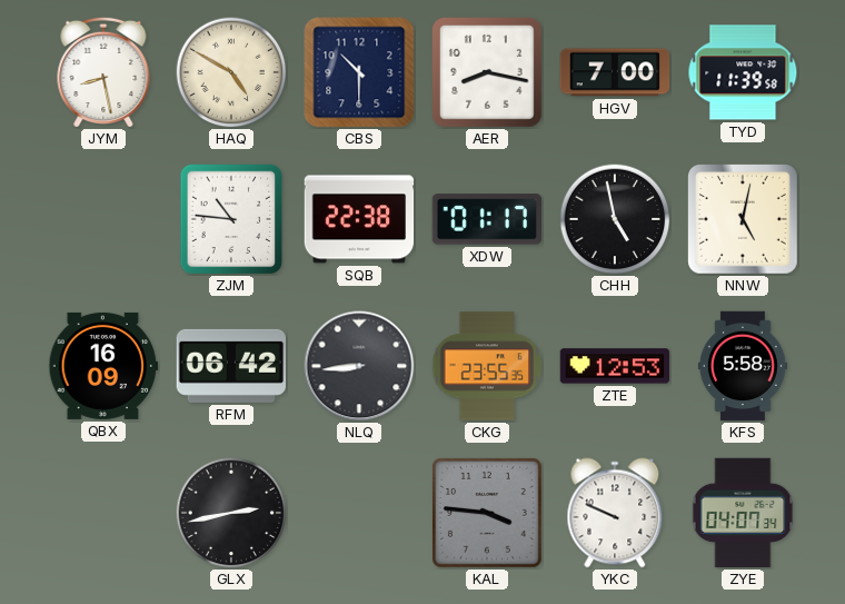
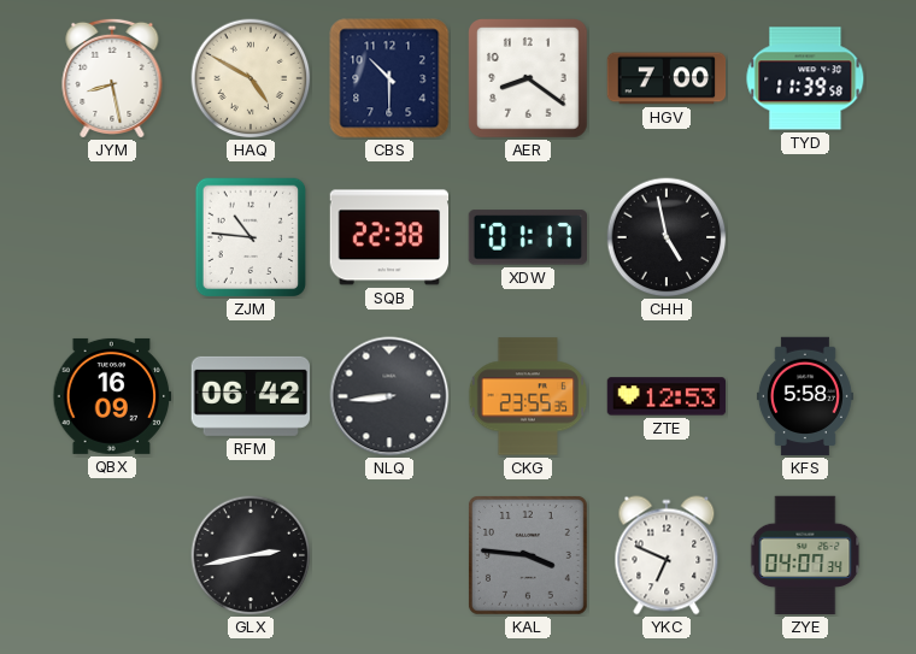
AER: 8:17 -> 8:21
NNW: 5:02 -> none
YKC: 9:49 -> 6:49
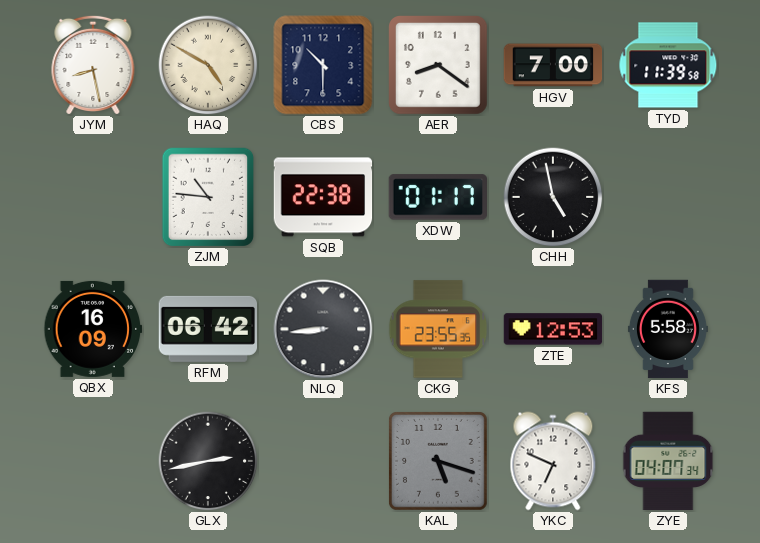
KAL: 3:46 -> 5:18
